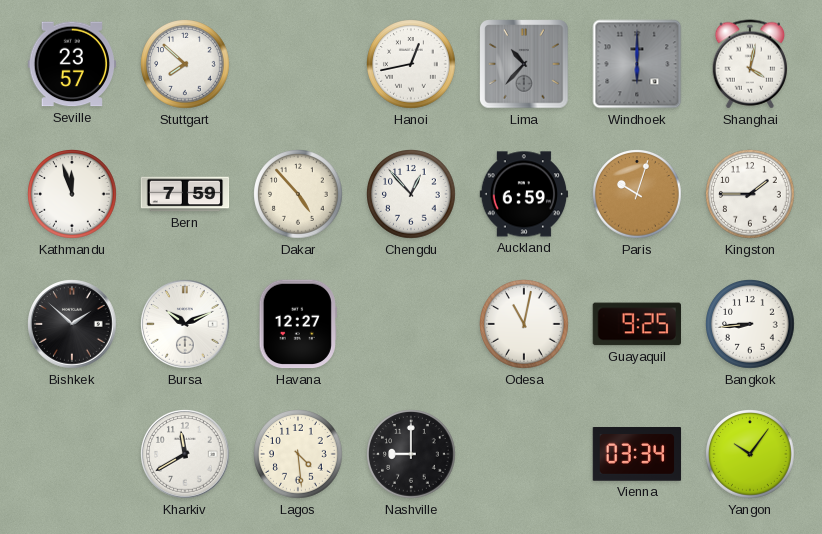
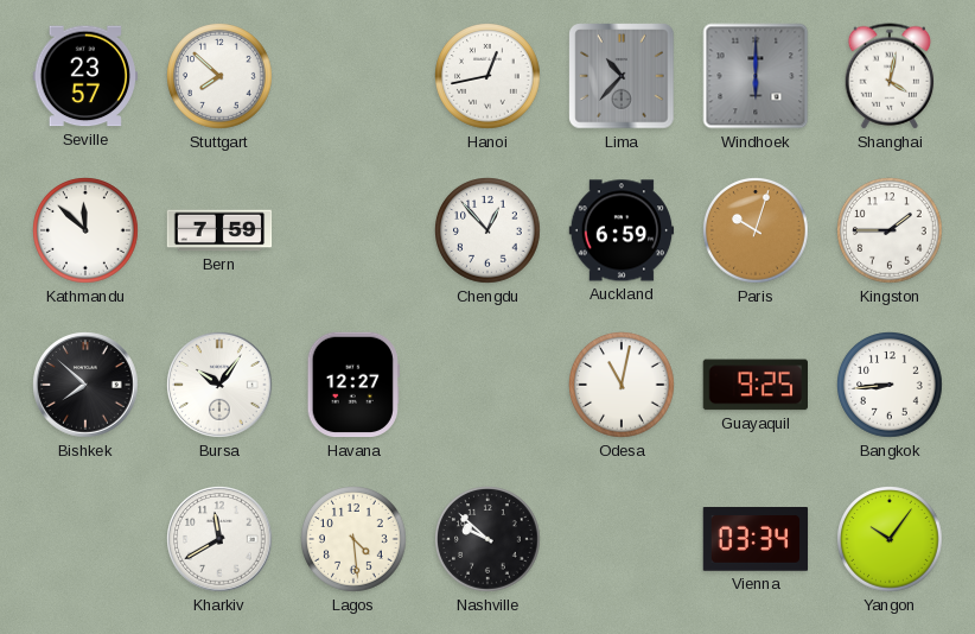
Kathmandu: 11:57 -> 11:52
Dakar: 4:53 -> none
Bishkek: 1:52 -> 7:52
Bursa: 10:11 -> 10:06
Nashville: 9:00 -> 9:52
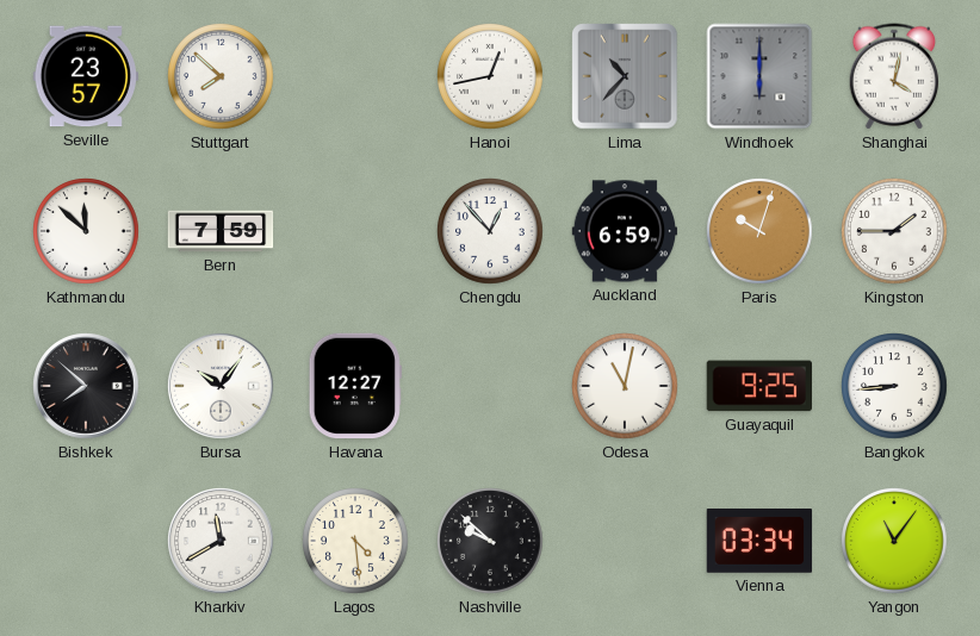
Yangon: 10:06 -> 11:06
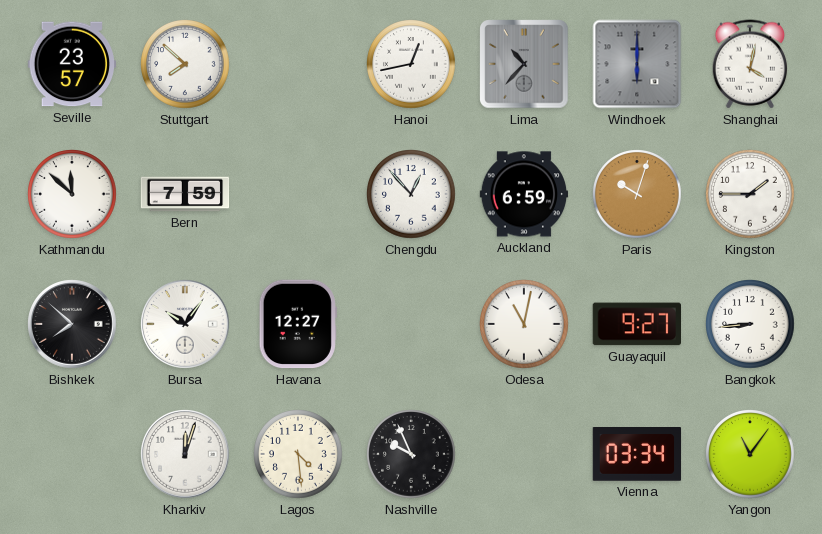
Guayaquil: 9:25 -> 9:27
Kharkiv: 11:40 -> 12:03
Nashville: 9:52 -> 9:56
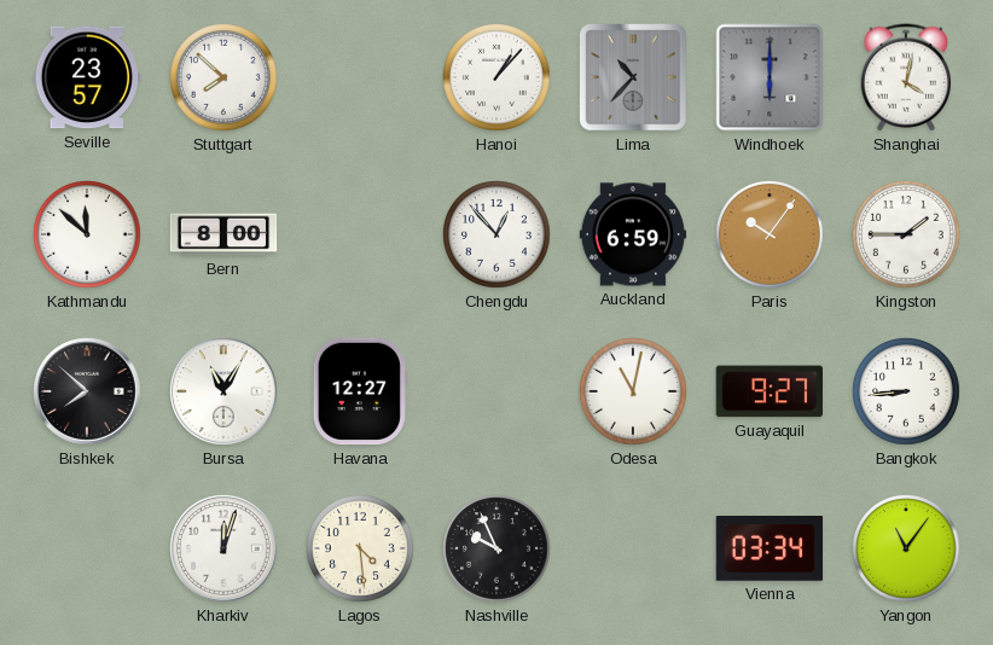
Hanoi: 12:43 -> 1:07
Bern: 7:59 -> 8:00
Paris: 10:03 -> 10:06
Bursa: 10:06 -> 11:05
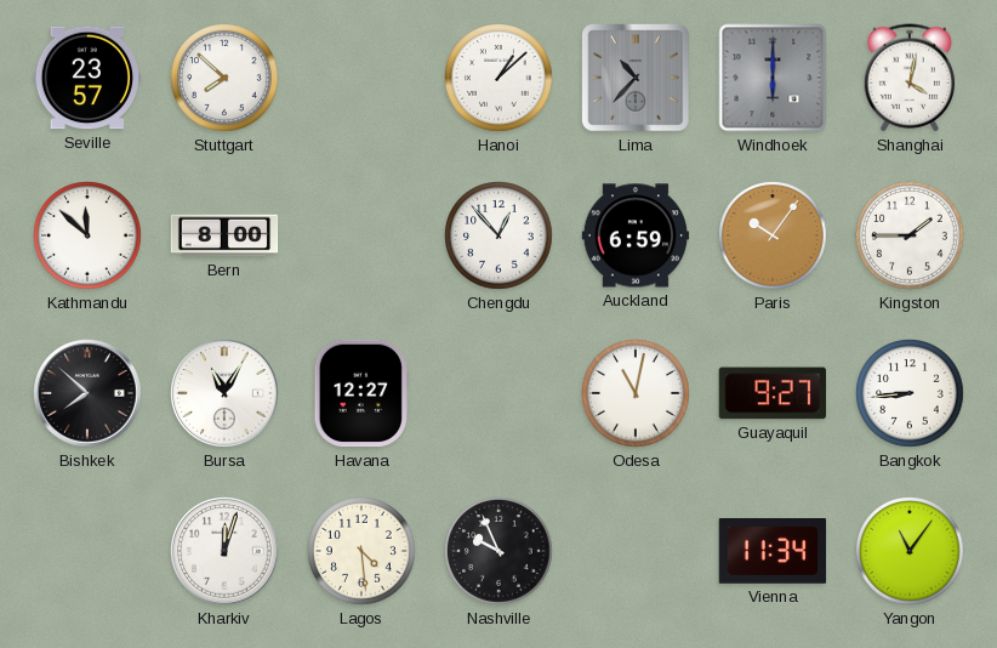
Hanoi: 1:07 -> 1:08
Vienna: 03:34 -> 11:34
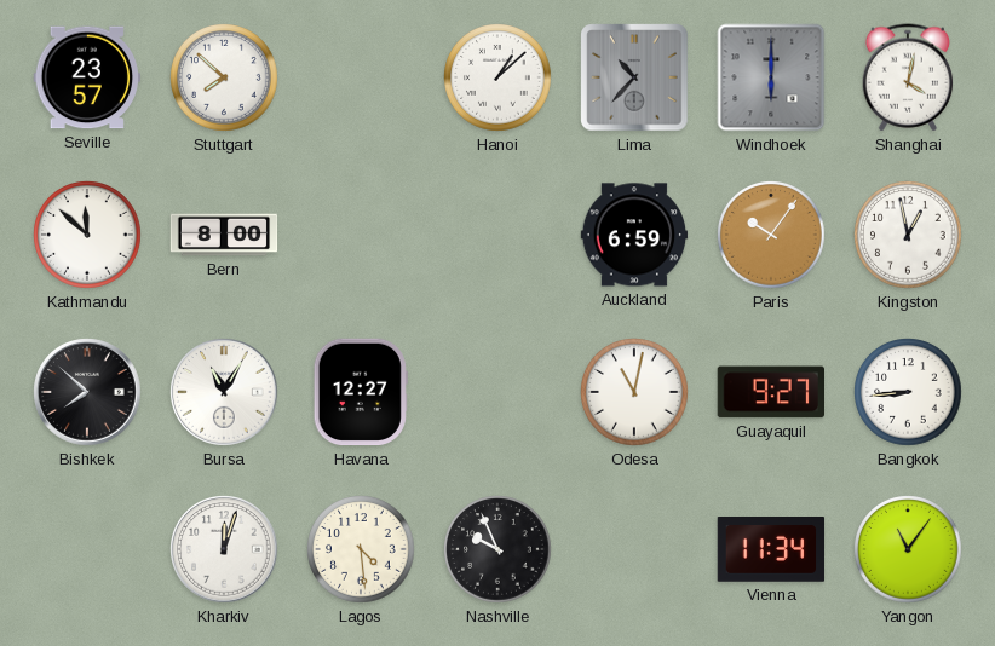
Chengdu: 12:53 -> none
Kingston: 1:45 -> 12:58
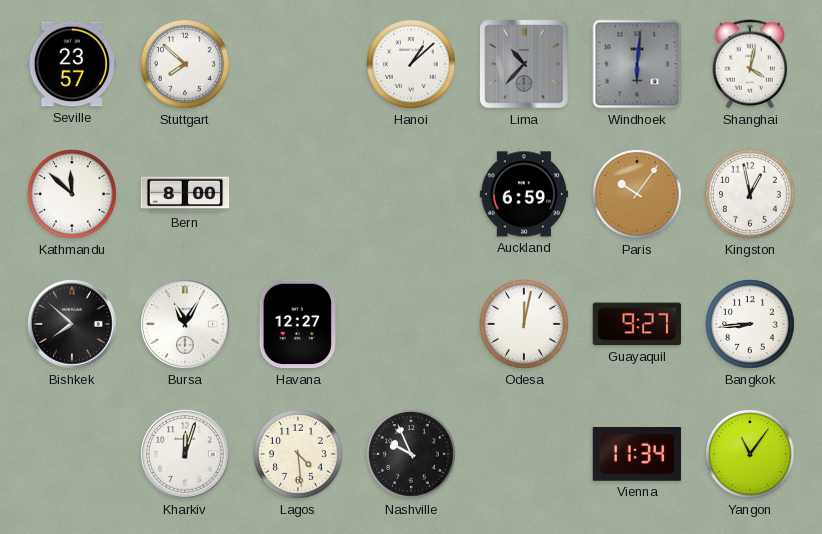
Windhoek: 6:00 -> 6:01
Odesa: 11:02 -> 12:02
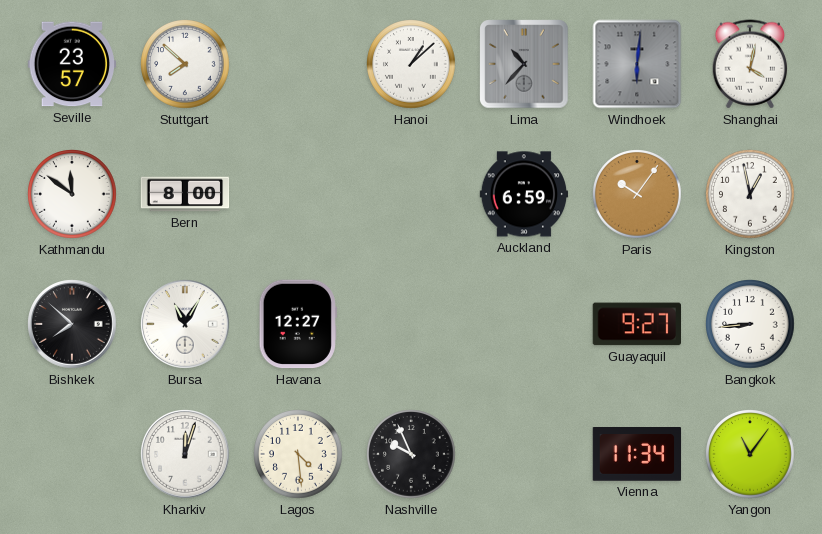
Kathmandu: 11:52 -> 11:51
Odesa: 12:02 -> none
